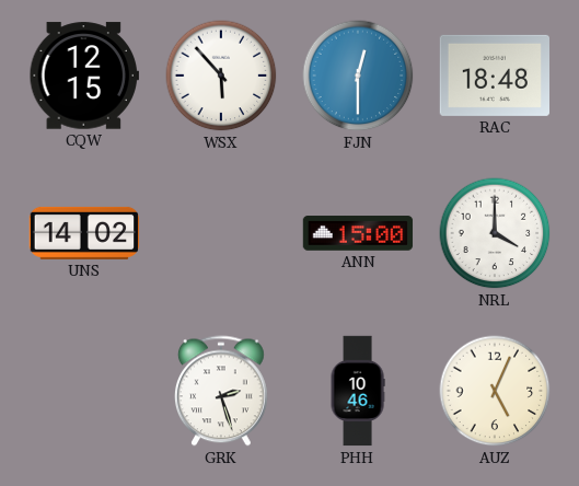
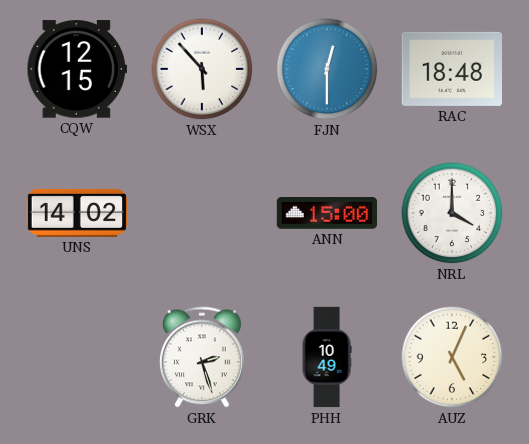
PHH: 10:46 -> 10:49
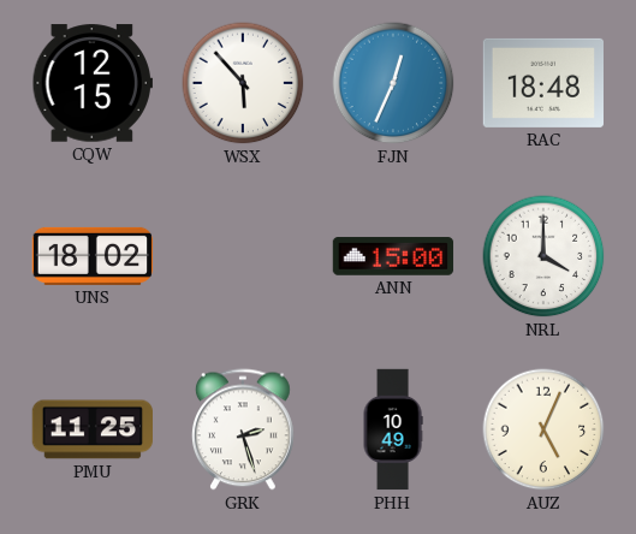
FJN: 12:30 -> 12:34
UNS: 14:02 -> 18:02
PMU: none -> 11:25
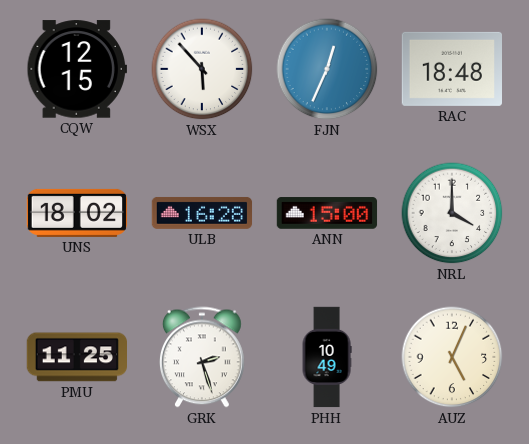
ULB: none -> 16:28
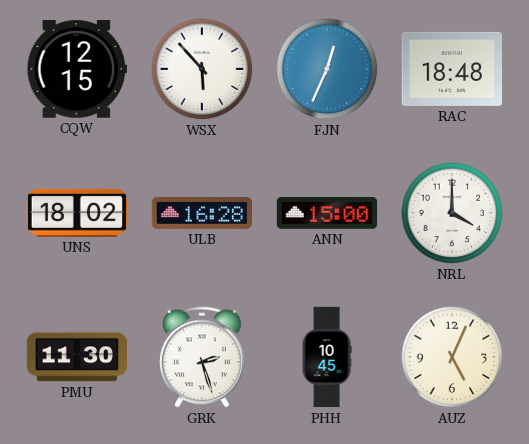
PMU: 11:25 -> 11:30
PHH: 10:49 -> 10:45
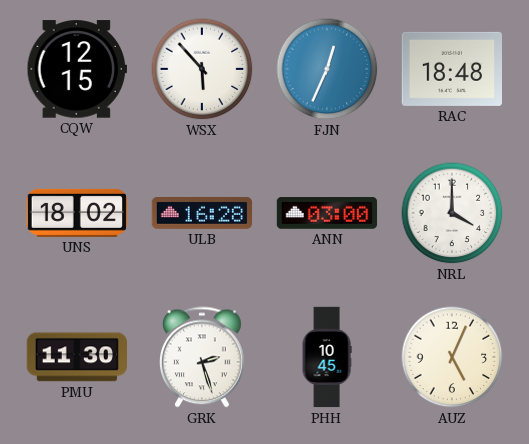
ANN: 15:00 -> 03:00
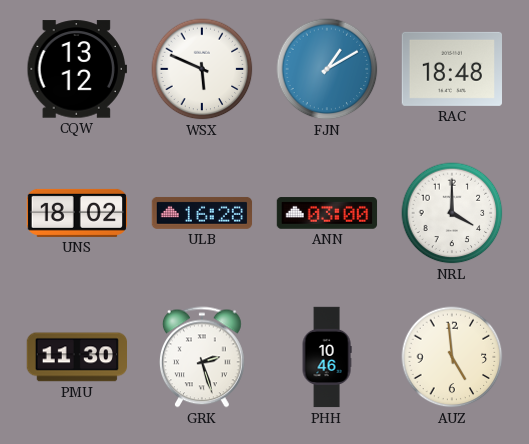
CQW: 12:15 -> 13:12
WSX: 5:53 -> 5:49
FJN: 12:34 -> 1:10
PHH: 10:45 -> 10:46
AUZ: 5:04 -> 4:59
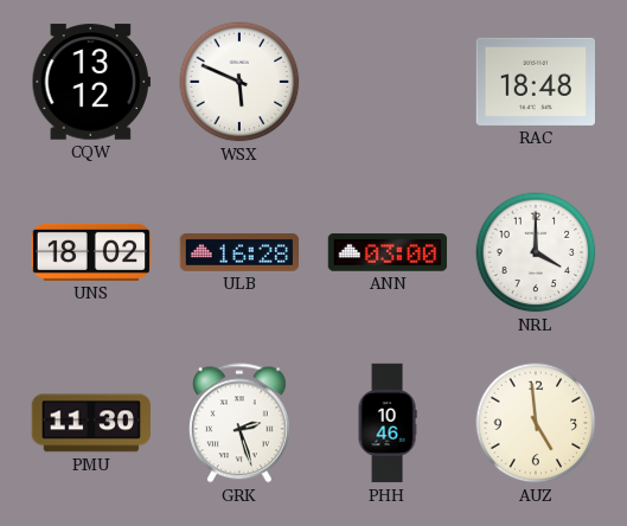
FJN: 1:10 -> none
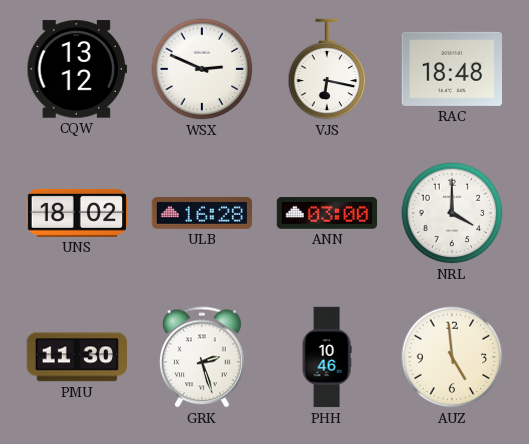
WSX: 5:49 -> 2:49
VJS: none -> 6:17
